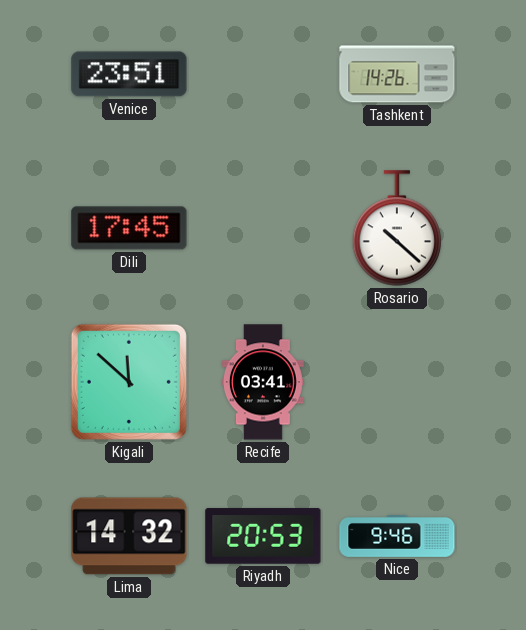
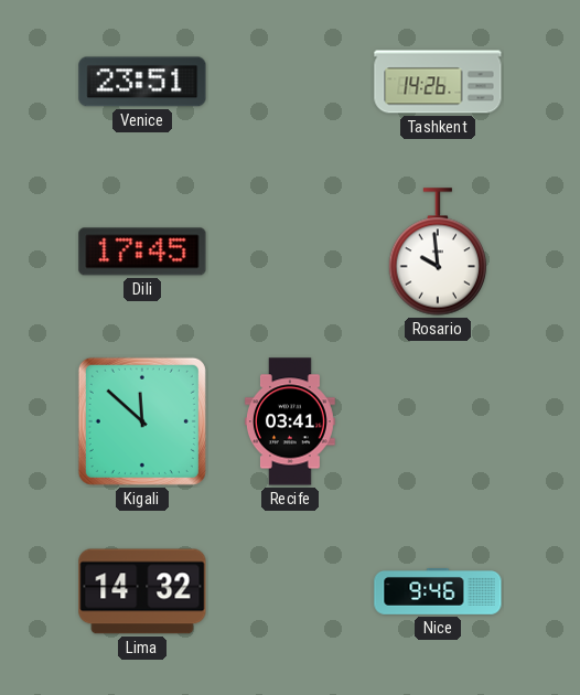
Rosario: 10:22 -> 9:59
Riyadh: 20:53 -> none
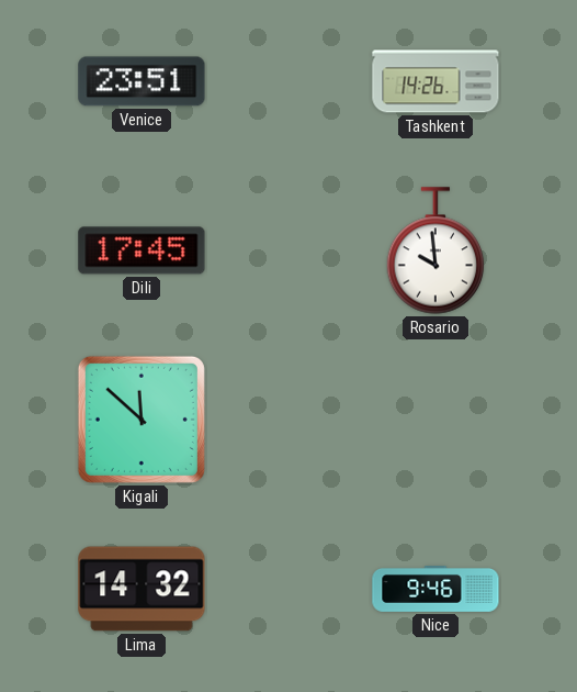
Recife: 03:41 -> none
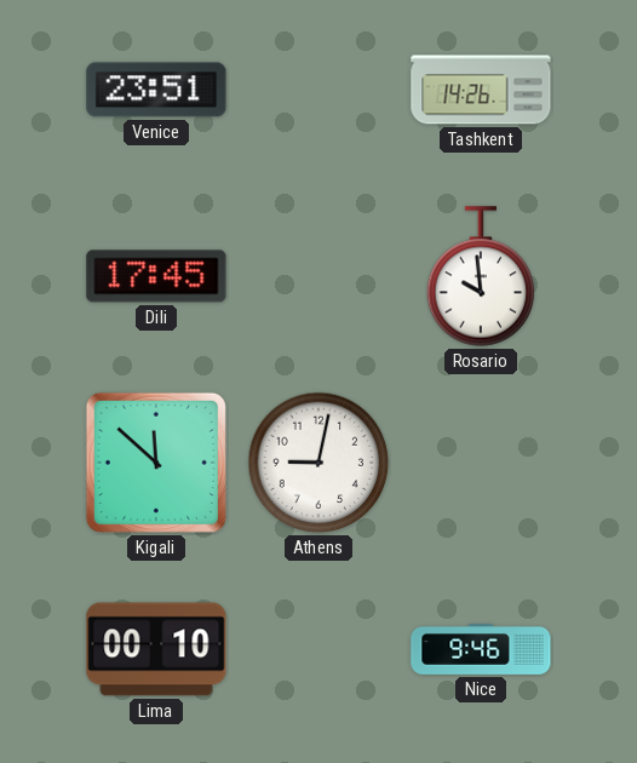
Athens: none -> 9:02
Lima: 14:32 -> 00:10
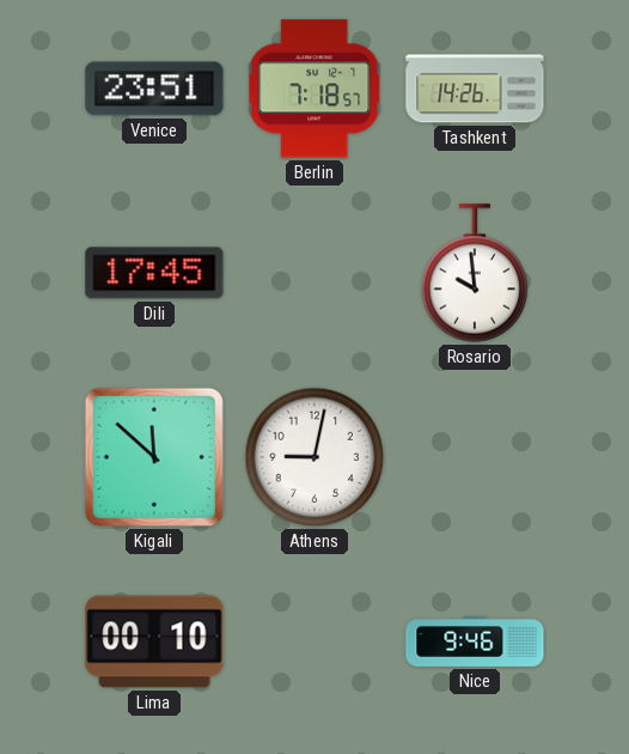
Berlin: none -> 7:18
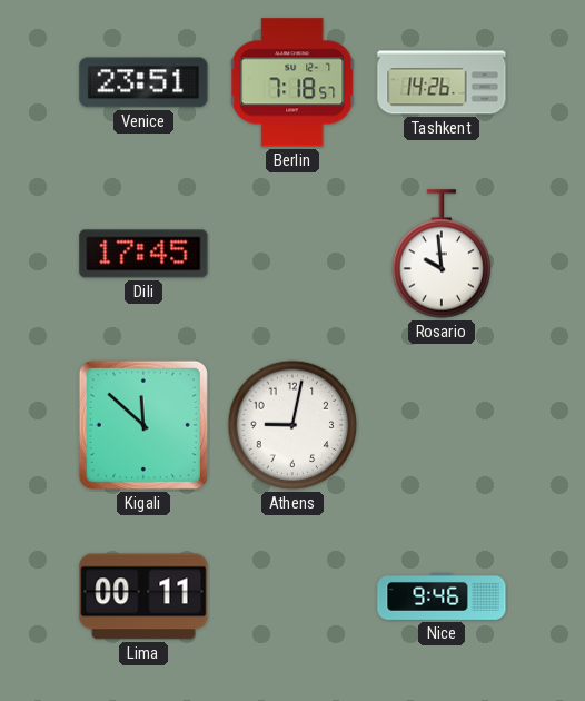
Lima: 00:10 -> 00:11
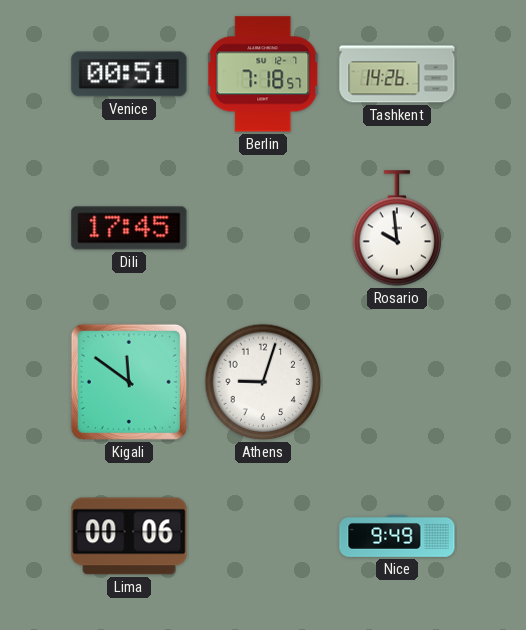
Venice: 23:51 -> 00:51
Kigali: 11:52 -> 11:51
Athens: 9:02 -> 9:03
Lima: 00:11 -> 00:06
Nice: 9:46 -> 9:49
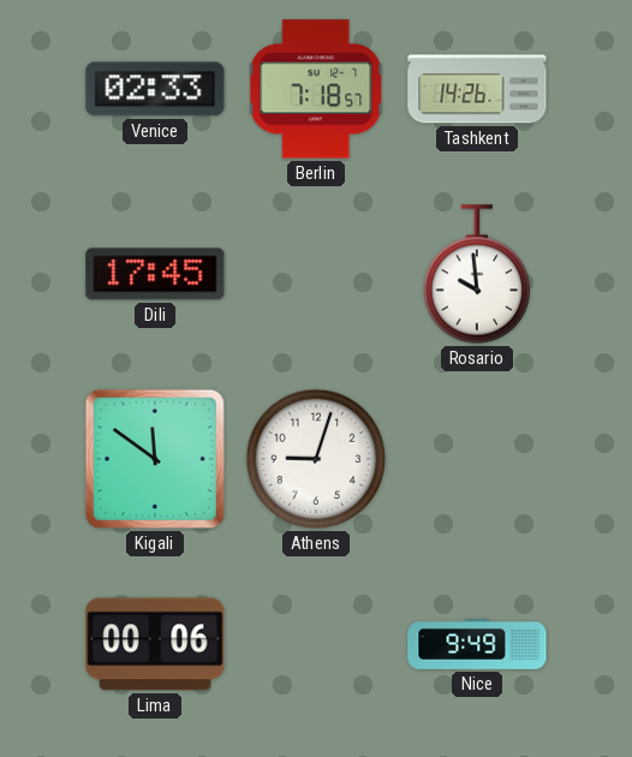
Venice: 00:51 -> 02:33
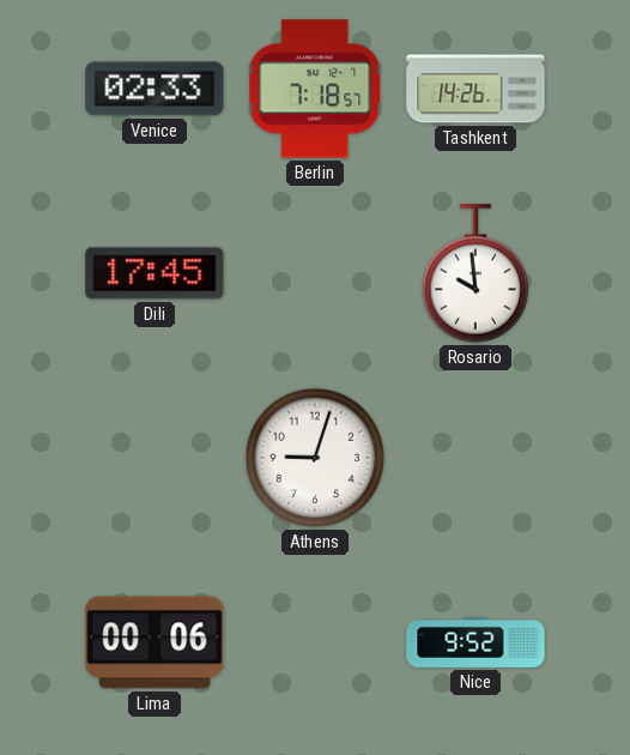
Kigali: 11:51 -> none
Nice: 9:49 -> 9:52
